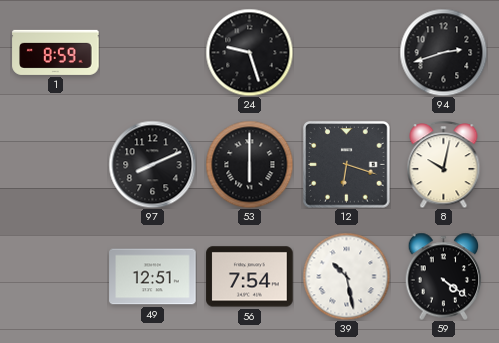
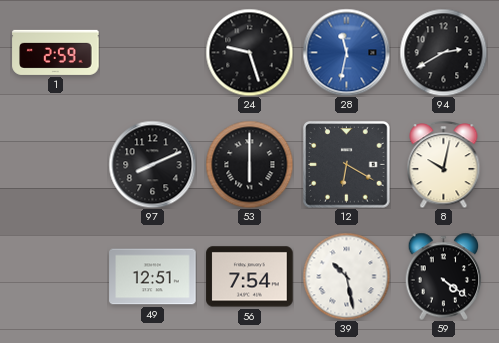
1: 8:59 -> 2:59
28: none -> 11:32
94: 2:42 -> 2:40
12: 6:18 -> 6:20
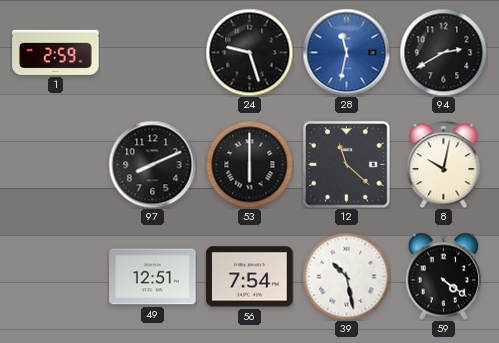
12: 6:20 -> 11:22
